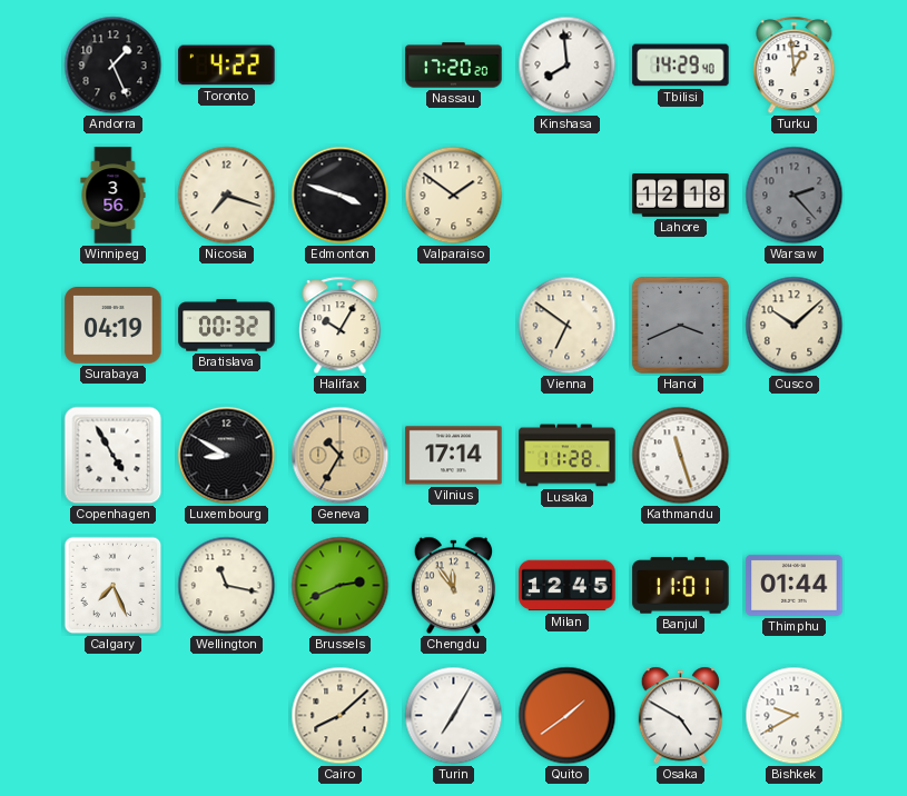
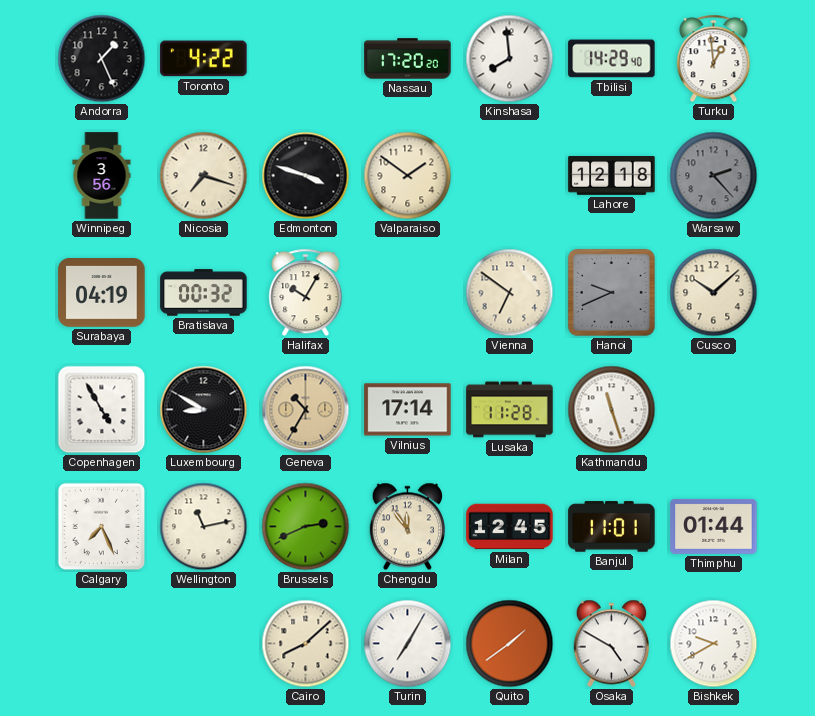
Hanoi: 3:41 -> 9:41
Wellington: 11:17 -> 11:13
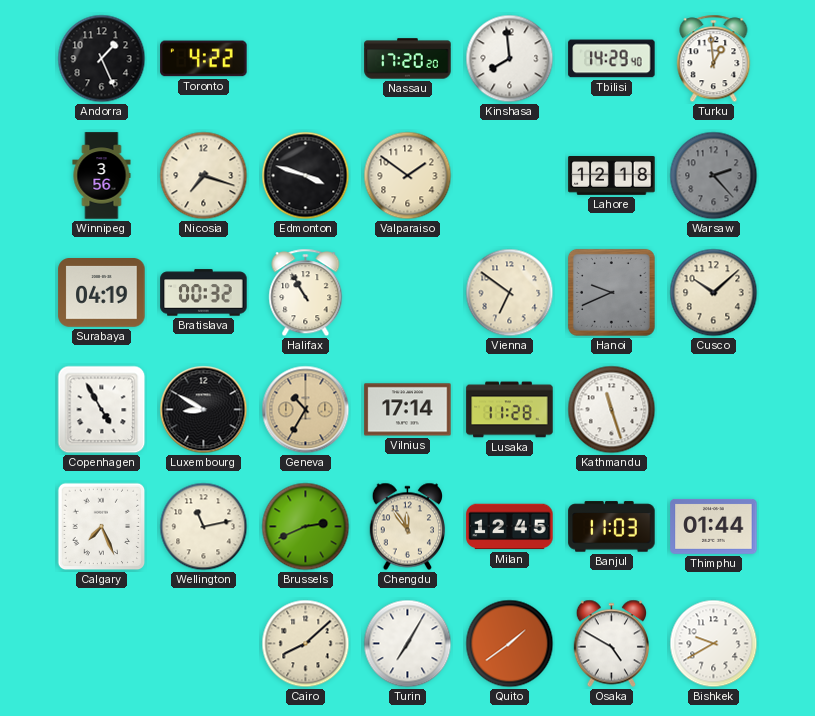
Halifax: 10:05 -> 10:55
Banjul: 11:01 -> 11:03
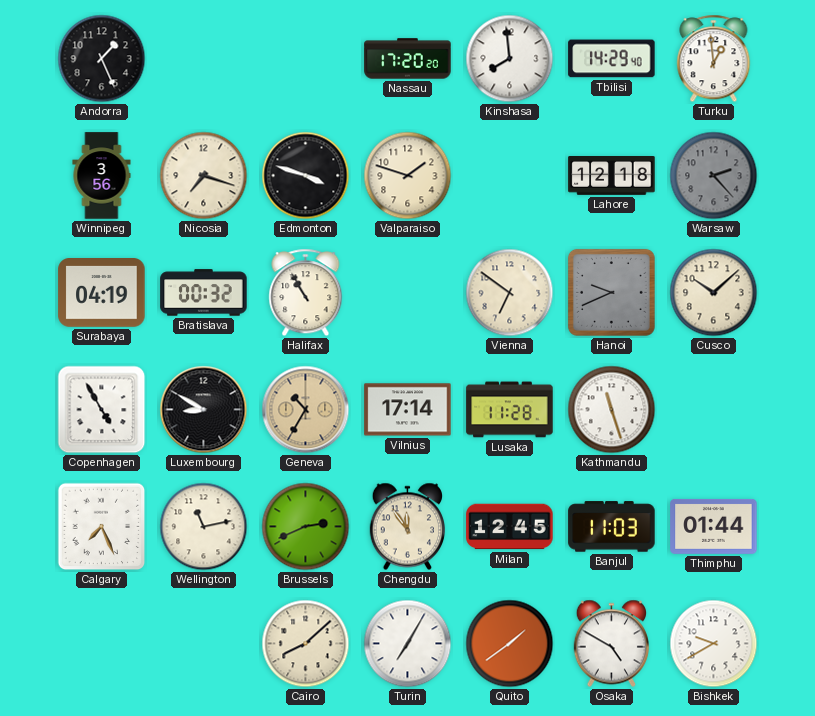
Toronto: 4:22 -> none
Valparaiso: 1:51 -> 1:48
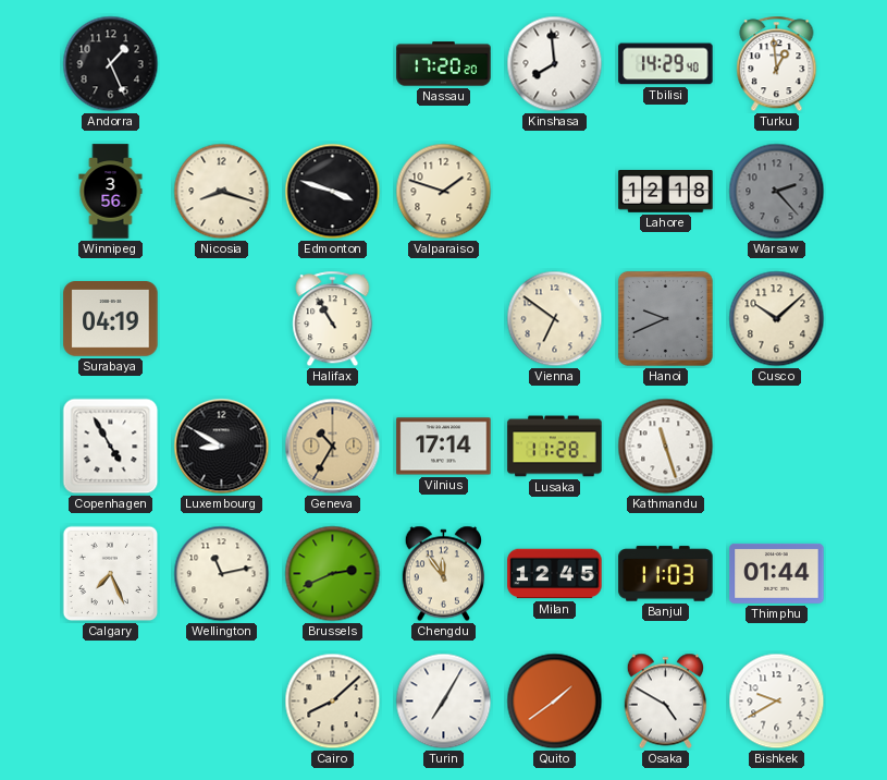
Nicosia: 7:18 -> 8:18
Bratislava: 00:32 -> none
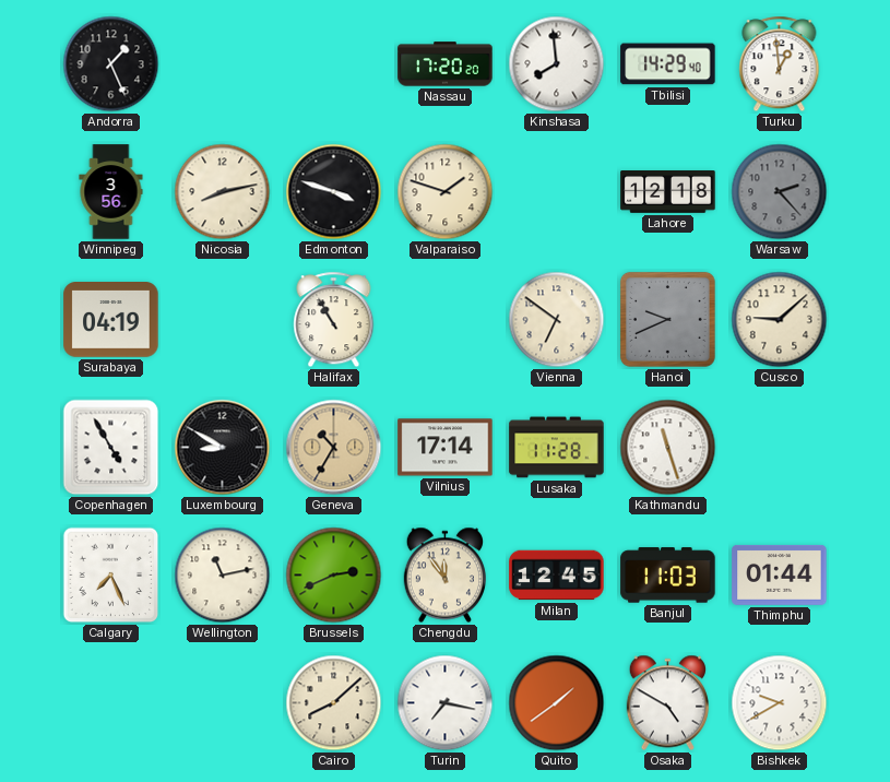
Nicosia: 8:18 -> 8:13
Cusco: 10:08 -> 9:08
Turin: 7:05 -> 7:17
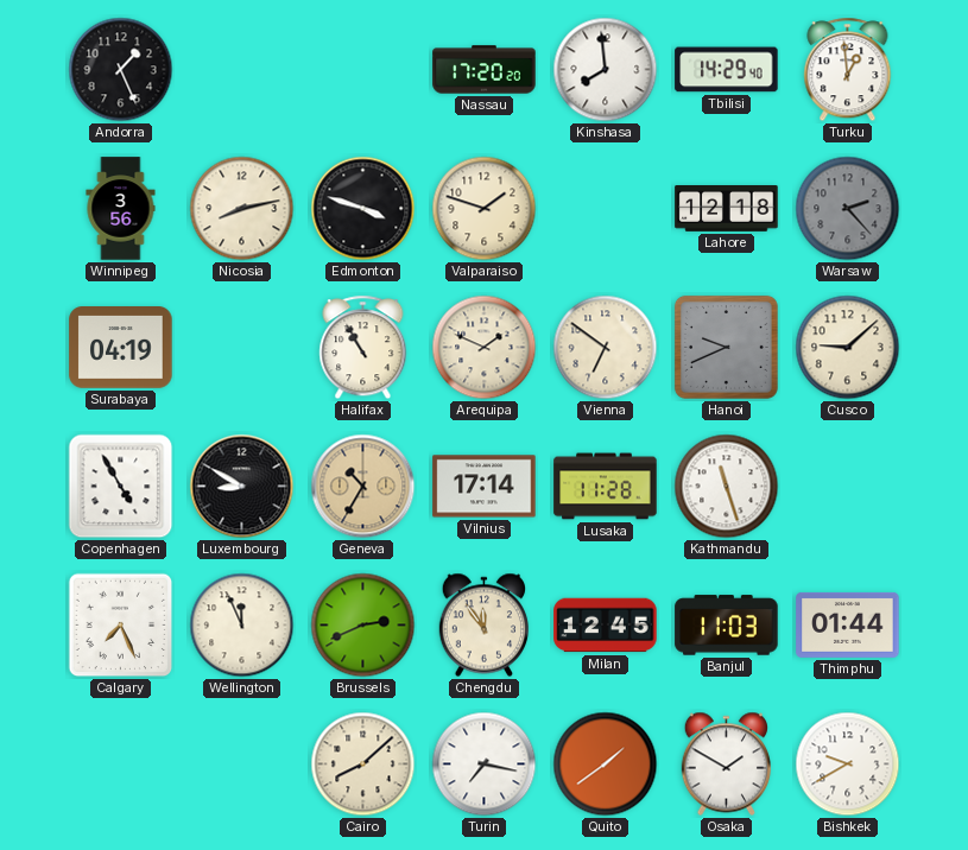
Arequipa: none -> 1:49
Wellington: 11:13 -> 11:56
Osaka: 4:50 -> 1:50
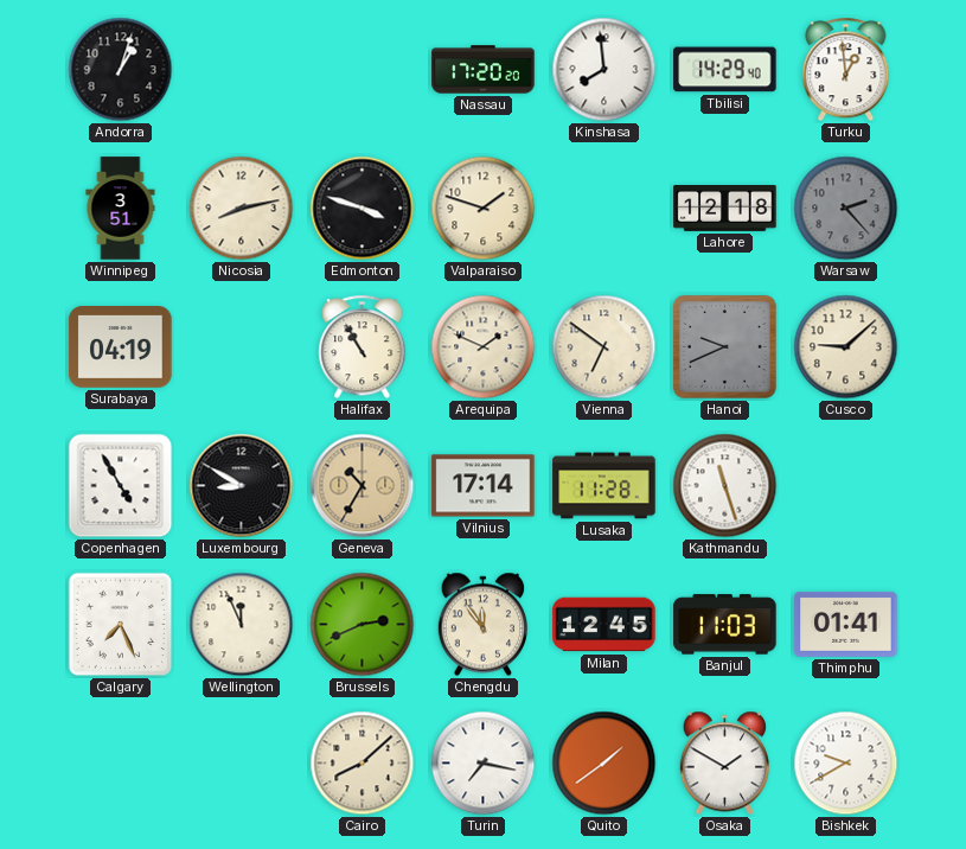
Andorra: 1:26 -> 1:03
Winnipeg: 3:56 -> 3:51
Thimphu: 01:44 -> 01:41
